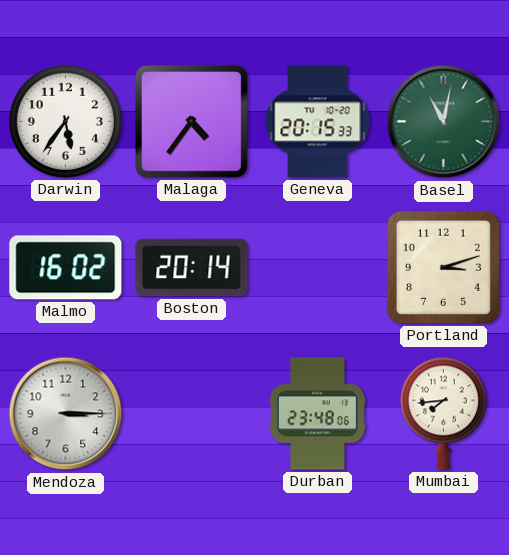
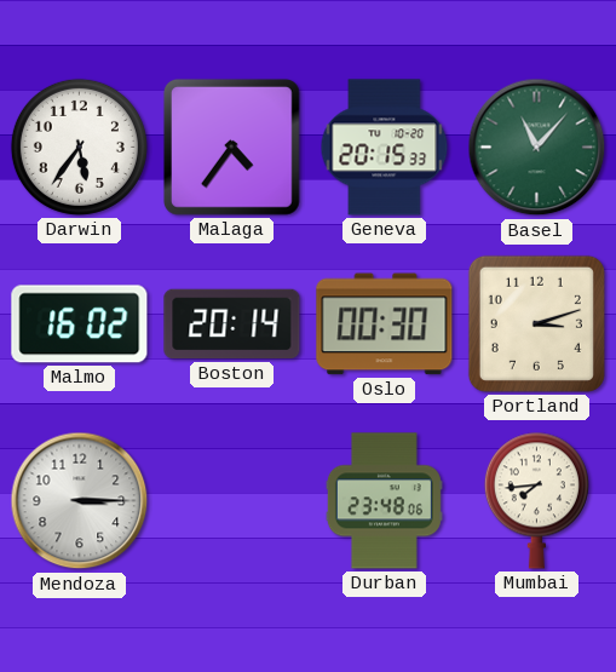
Basel: 11:02 -> 11:07
Oslo: none -> 00:30
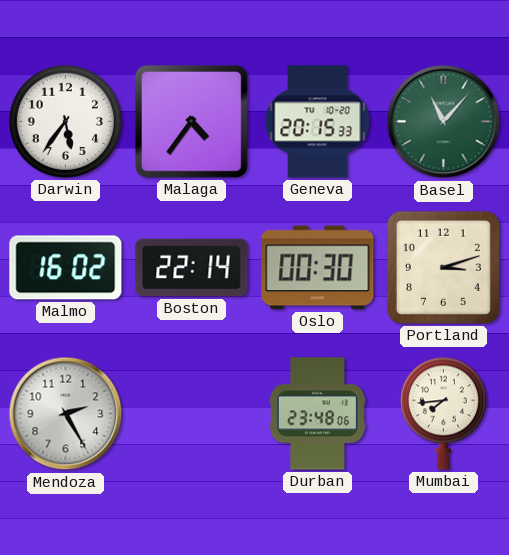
Boston: 20:14 -> 22:14
Mendoza: 3:15 -> 2:25
